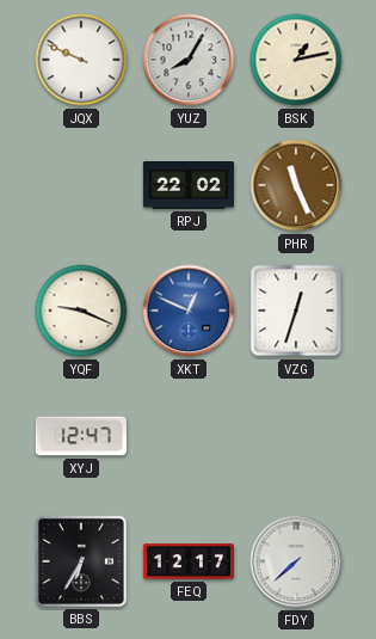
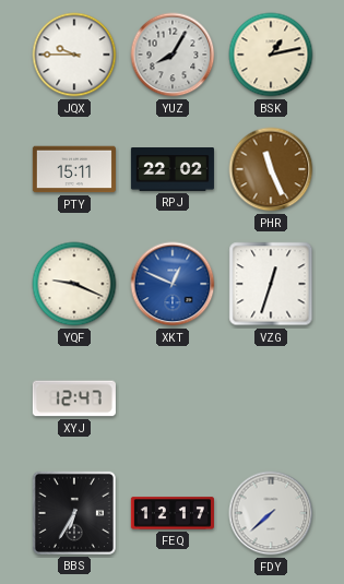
JQX: 9:49 -> 9:45
PTY: none -> 15:11
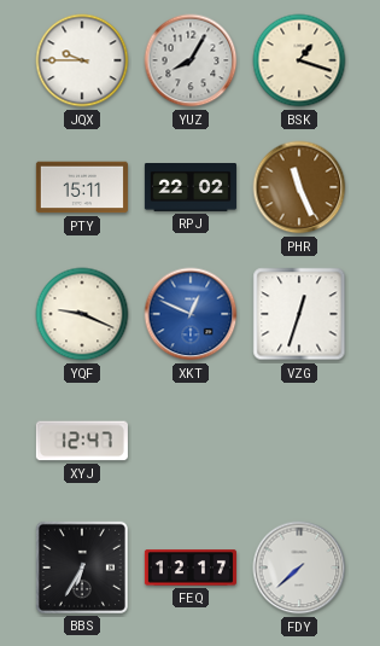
BSK: 1:13 -> 1:18
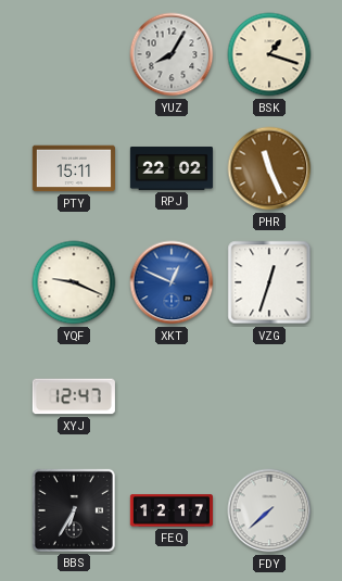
JQX: 9:45 -> none
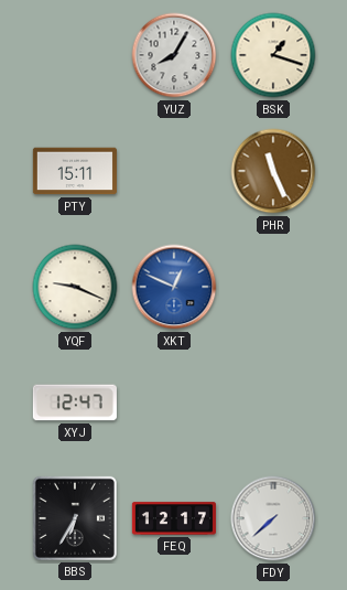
RPJ: 22:02 -> none
VZG: 12:33 -> none
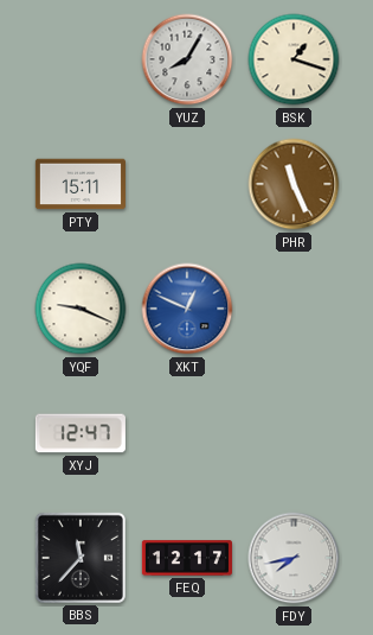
BBS: 6:35 -> 11:37
FDY: 7:38 -> 7:43
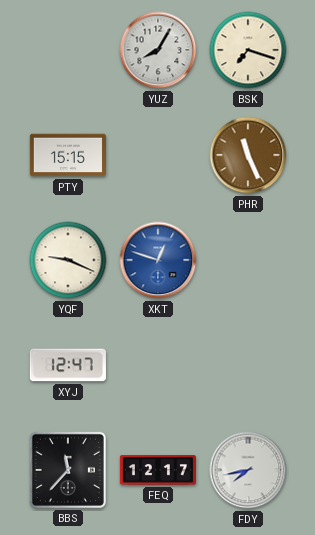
BSK: 1:18 -> 7:18
PTY: 15:11 -> 15:15
XKT: 12:49 -> 12:48
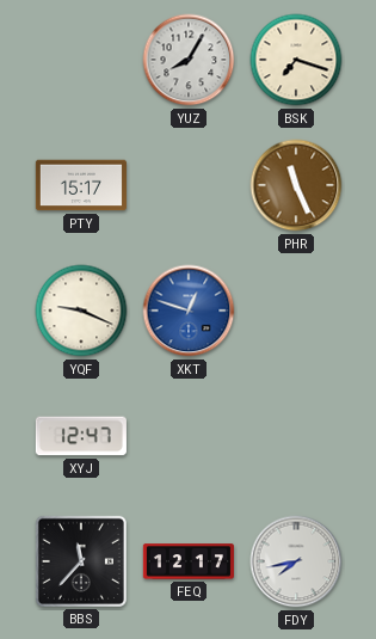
PTY: 15:15 -> 15:17
